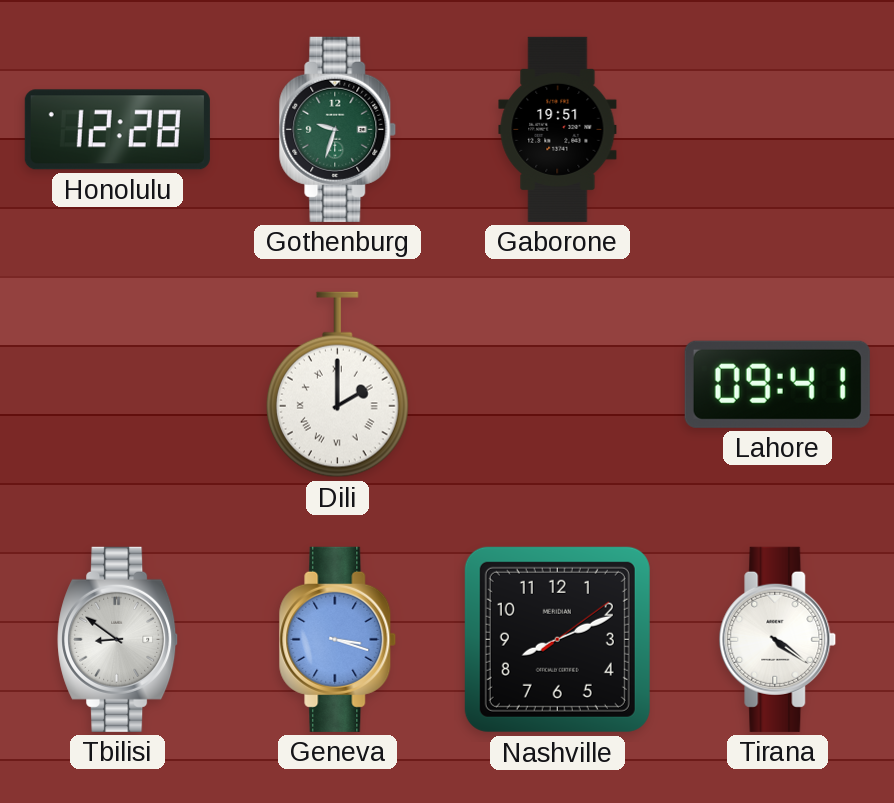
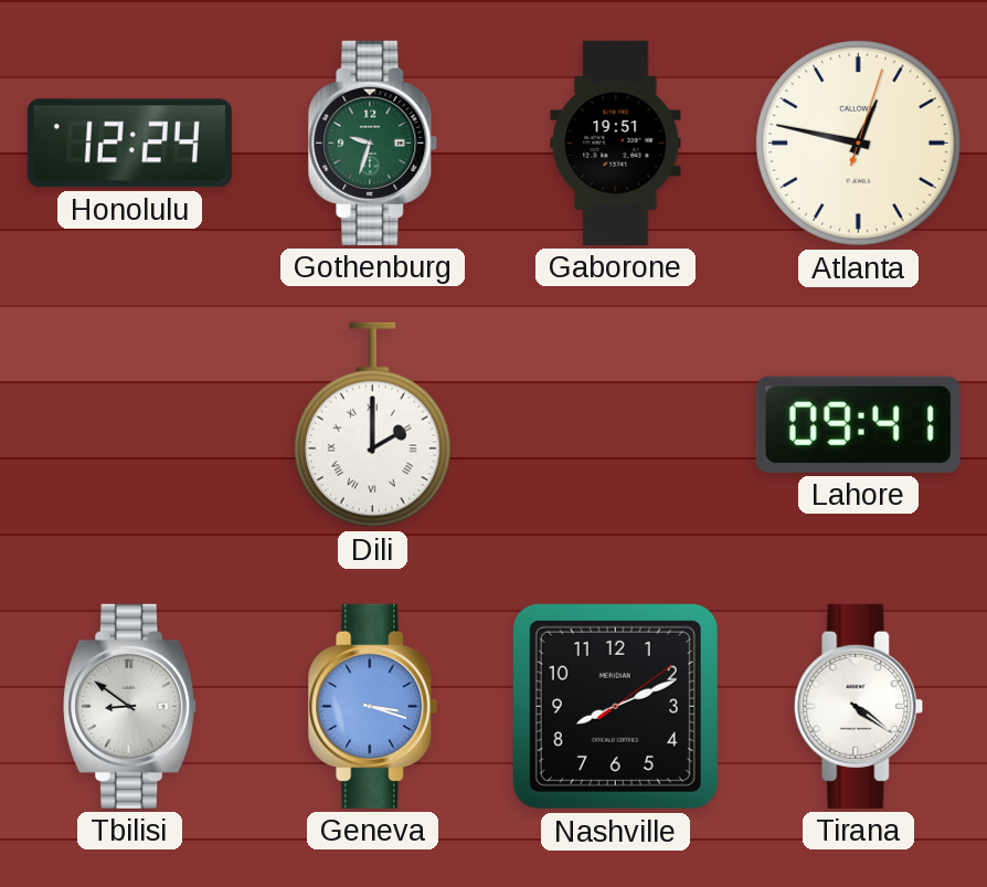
Honolulu: 12:28 -> 12:24
Atlanta: none -> 12:47
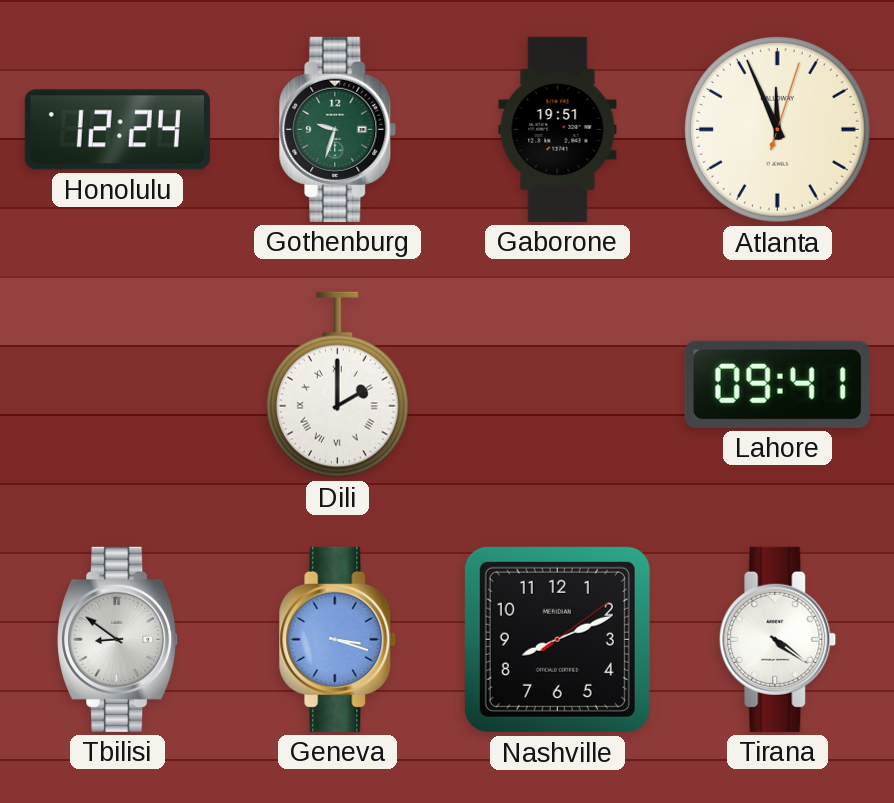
Atlanta: 12:47 -> 11:56
